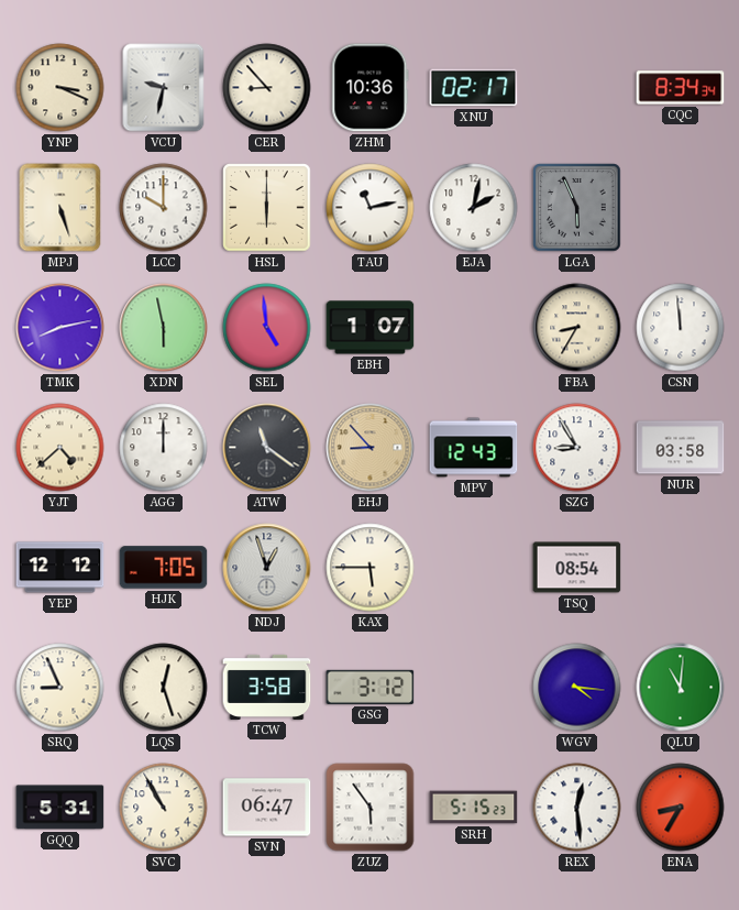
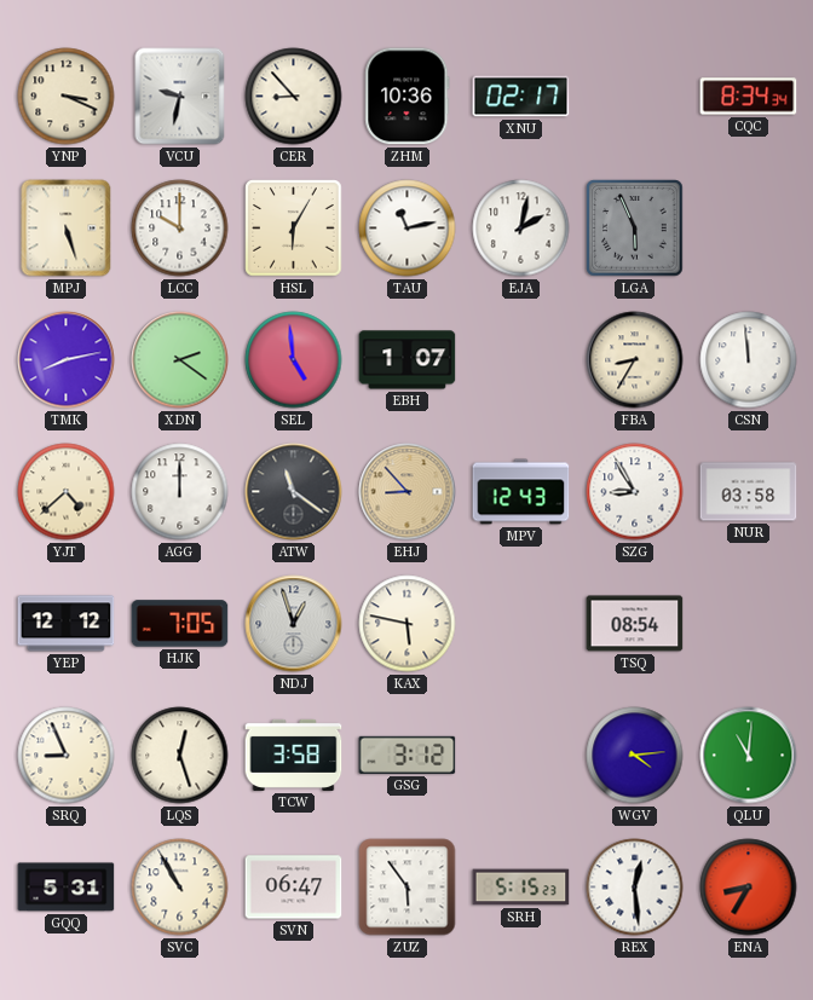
HSL: 6:00 -> 6:05
XDN: 5:58 -> 2:21
KAX: 5:45 -> 5:47
WGV: 4:16 -> 4:14
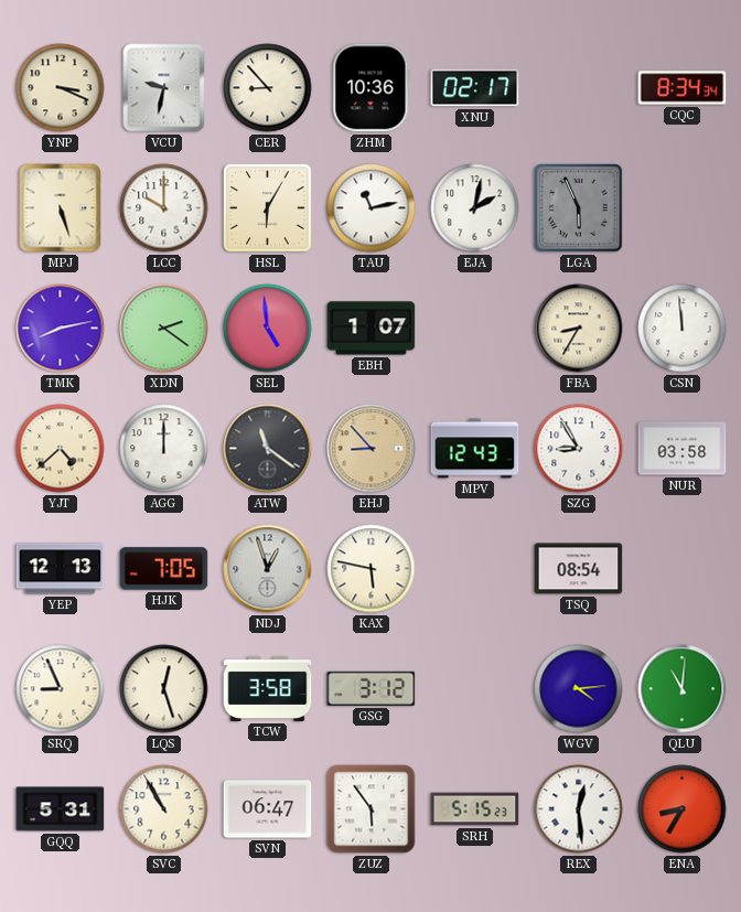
YEP: 12:12 -> 12:13
